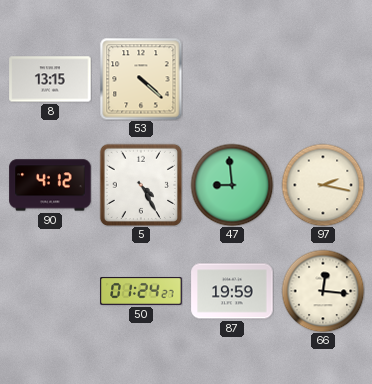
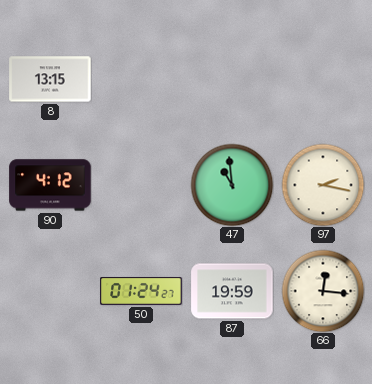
53: 4:22 -> none
5: 4:25 -> none
47: 8:59 -> 10:59
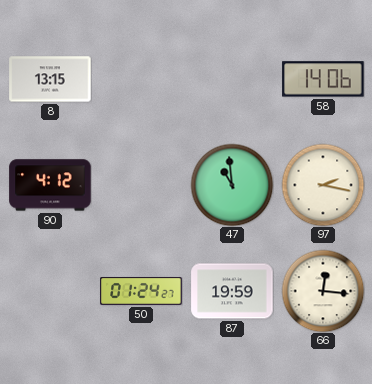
58: none -> 14:06
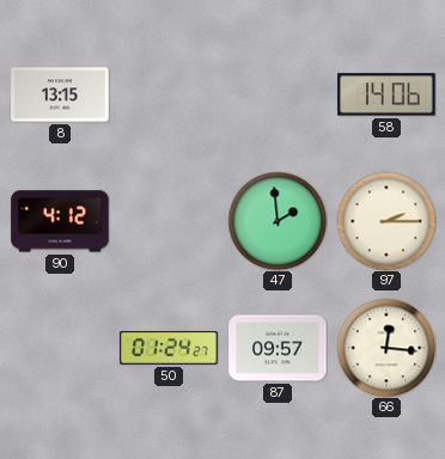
47: 10:59 -> 1:59
97: 2:17 -> 2:15
87: 19:59 -> 09:57
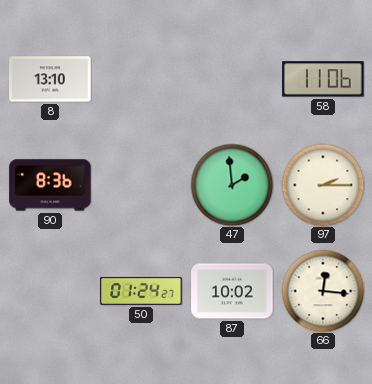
8: 13:15 -> 13:10
58: 14:06 -> 11:06
90: 4:12 -> 8:36
87: 09:57 -> 10:02
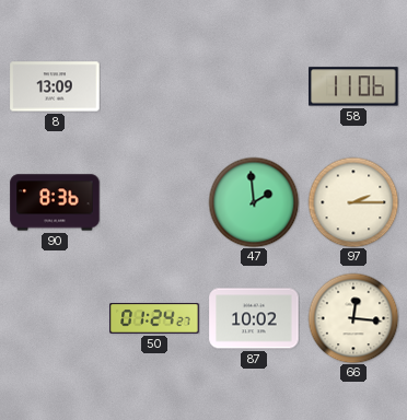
8: 13:10 -> 13:09
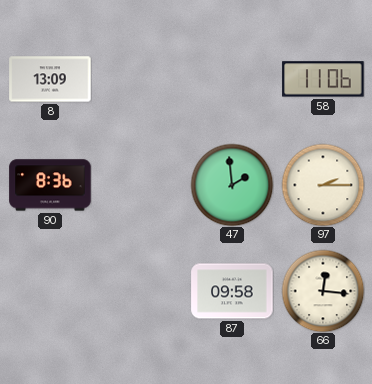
50: 01:24 -> none
87: 10:02 -> 09:58
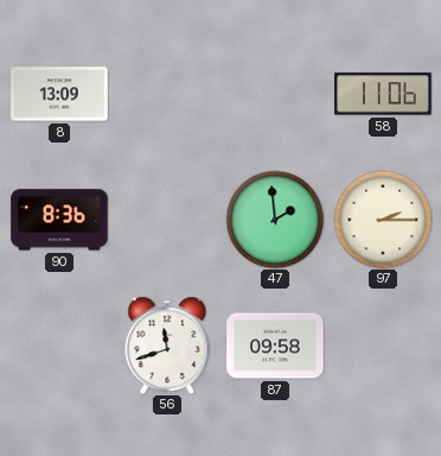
56: none -> 11:42
66: 12:16 -> none
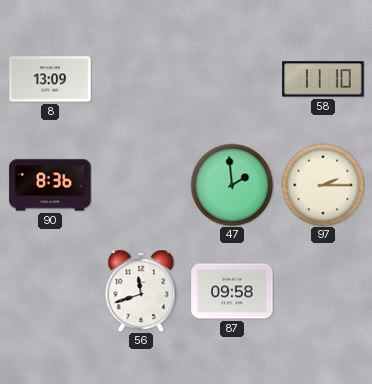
58: 11:06 -> 11:10
